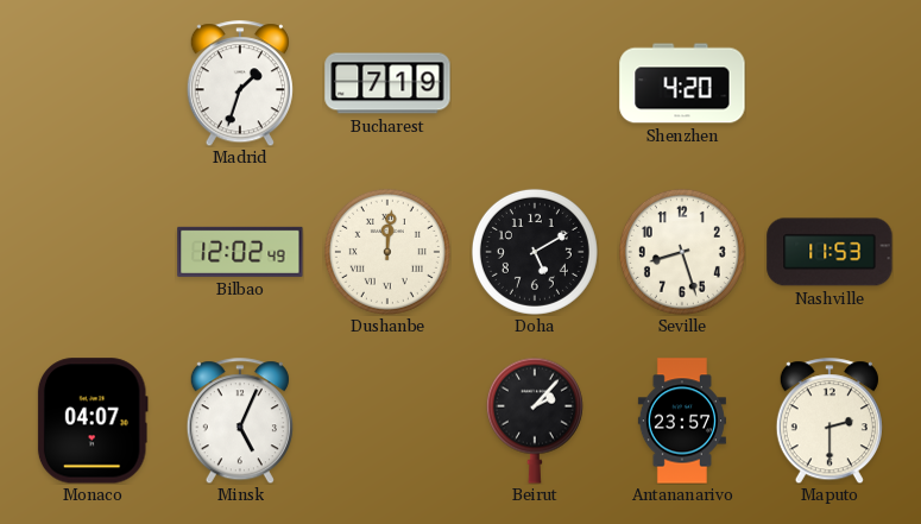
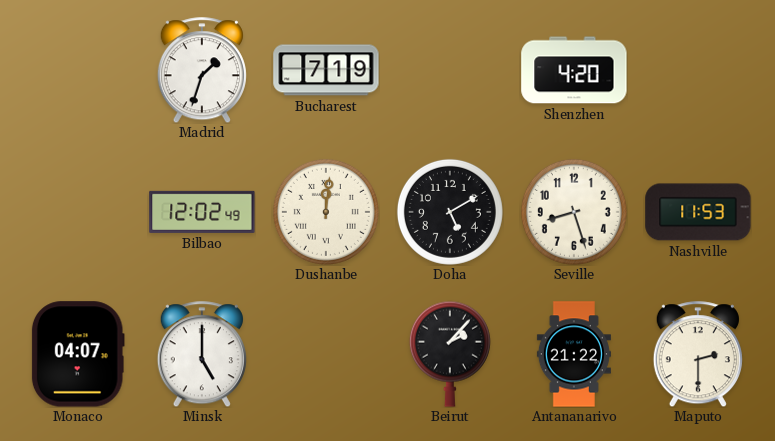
Minsk: 5:04 -> 5:00
Antananarivo: 23:57 -> 21:22
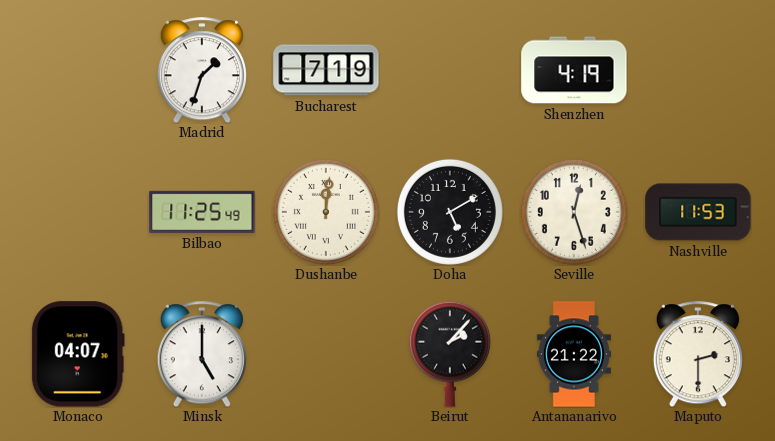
Shenzhen: 4:20 -> 4:19
Bilbao: 12:02 -> 11:25
Seville: 8:27 -> 12:27
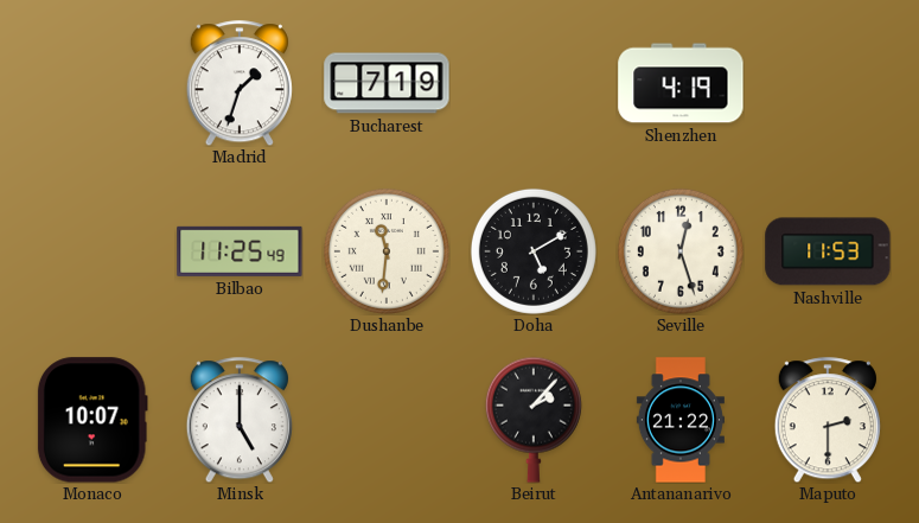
Dushanbe: 12:01 -> 11:31
Monaco: 04:07 -> 10:07
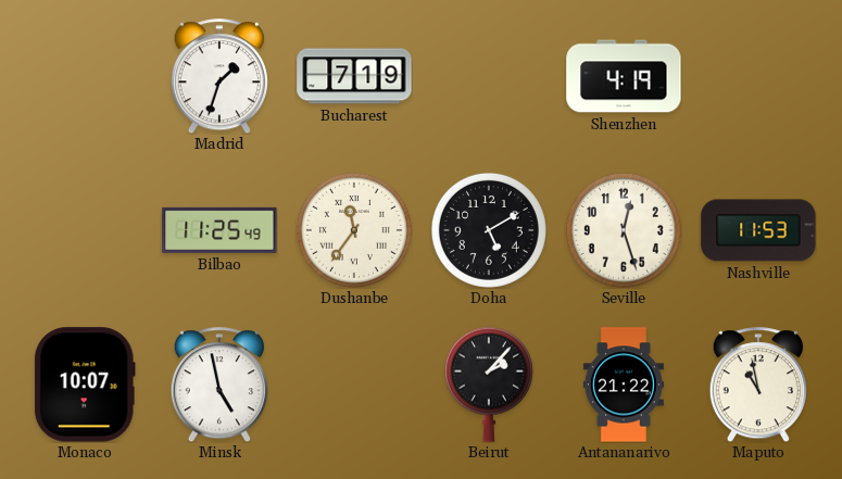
Dushanbe: 11:31 -> 11:36
Minsk: 5:00 -> 4:58
Maputo: 2:30 -> 10:58
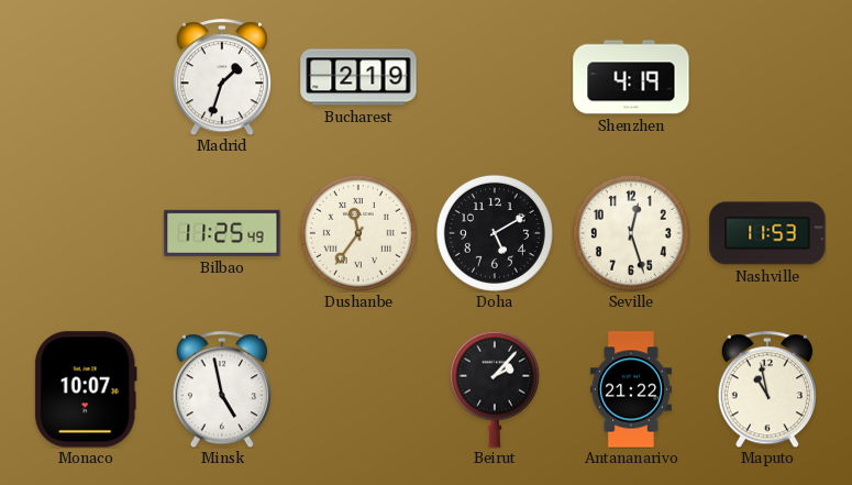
Bucharest: 7:19 -> 2:19
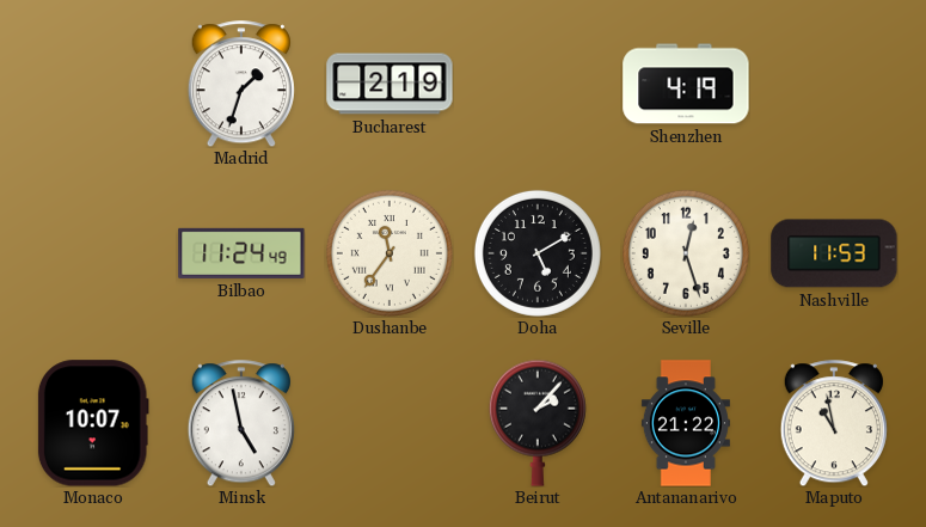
Bilbao: 11:25 -> 11:24
